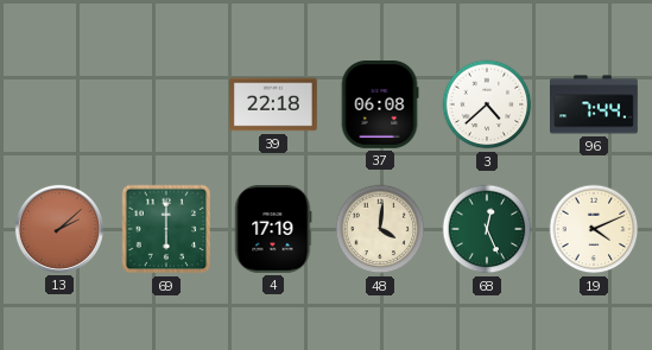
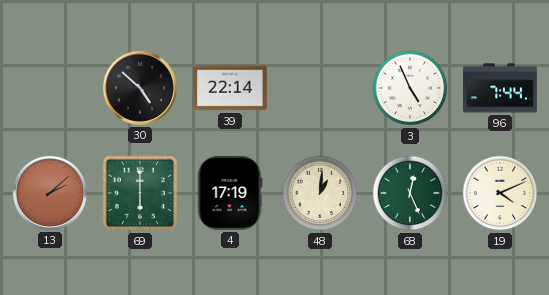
30: none -> 4:52
39: 22:18 -> 22:14
37: 06:08 -> none
3: 4:38 -> 4:56
48: 4:01 -> 1:01
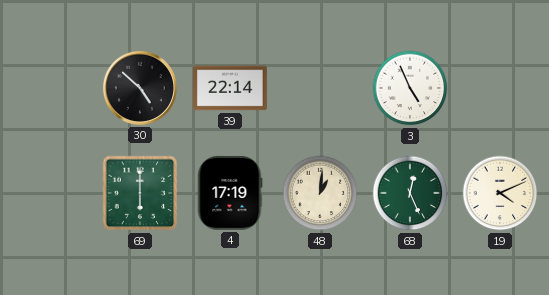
96: 7:44 -> none
13: 2:08 -> none
